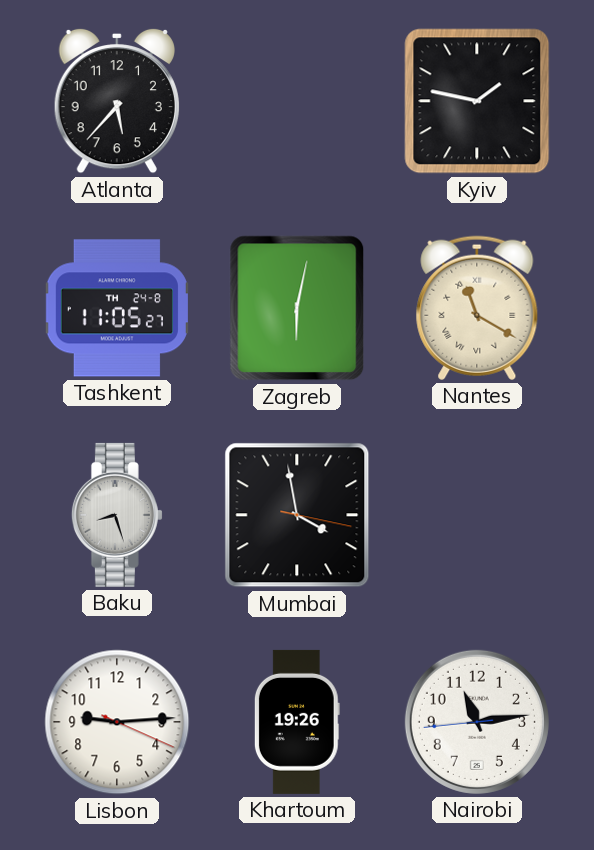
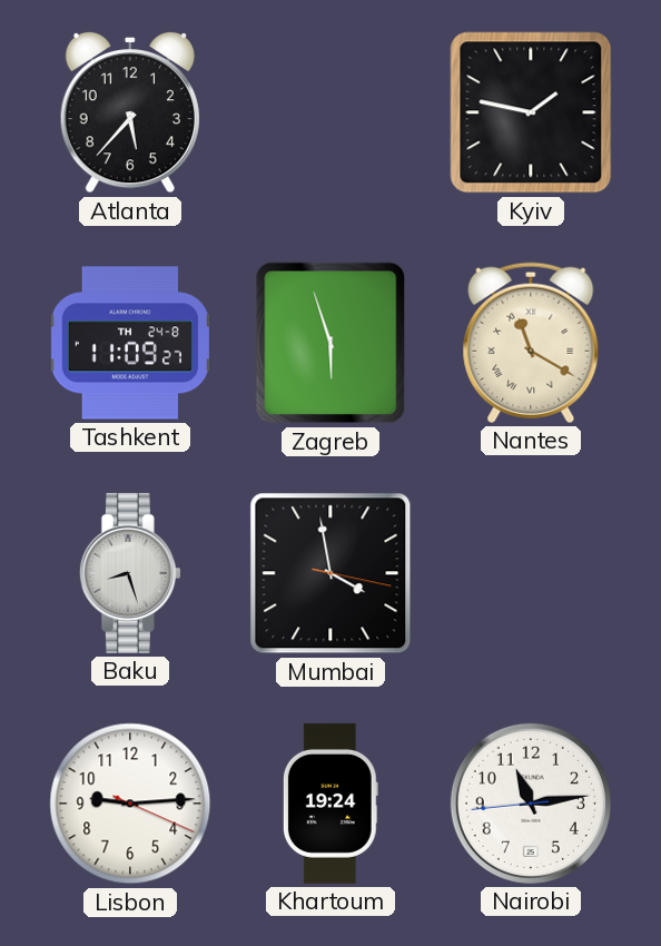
Tashkent: 11:05 -> 11:09
Zagreb: 6:02 -> 5:57
Khartoum: 19:26 -> 19:24
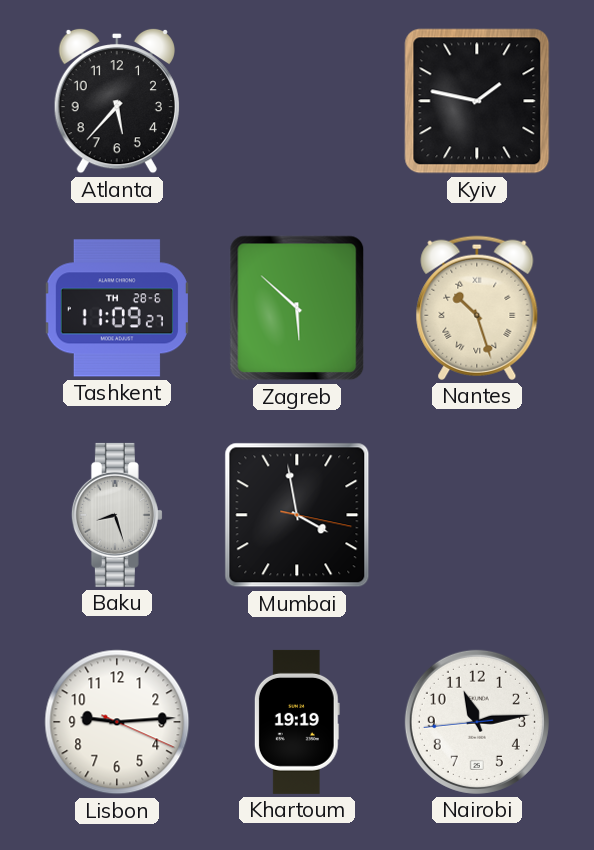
Tashkent date: TH 24-8 -> TH 28-6
Zagreb: 5:57 -> 5:52
Nantes: 11:20 -> 10:27
Khartoum: 19:24 -> 19:19
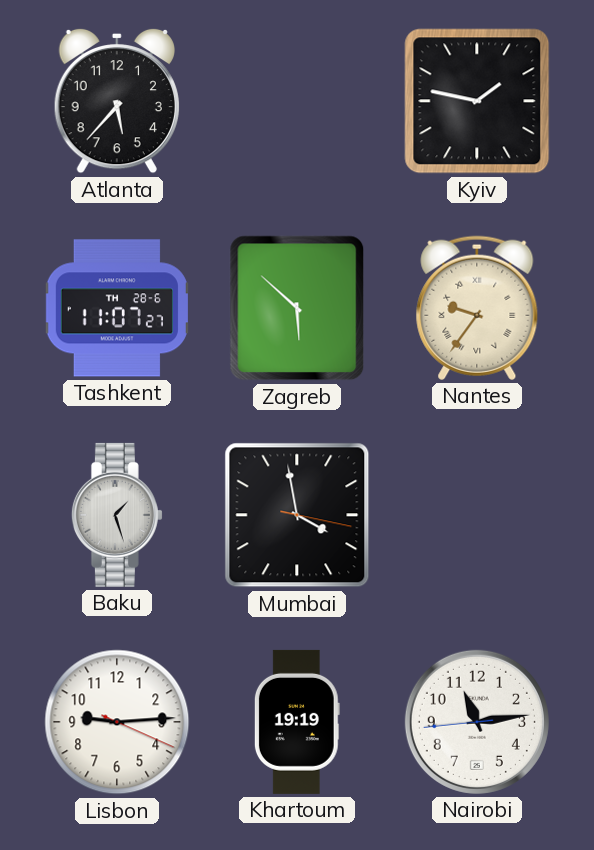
Tashkent: 11:09 -> 11:07
Nantes: 10:27 -> 9:36
Baku: 8:27 -> 1:27
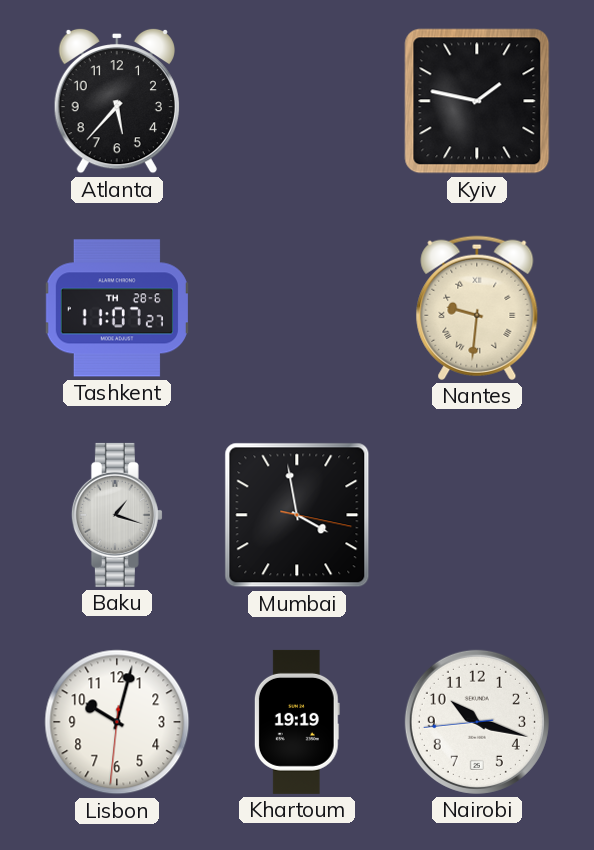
Zagreb: 5:52 -> none
Nantes: 9:36 -> 9:31
Baku: 1:27 -> 1:18
Lisbon: 9:14 -> 10:02
Nairobi: 11:13 -> 10:17
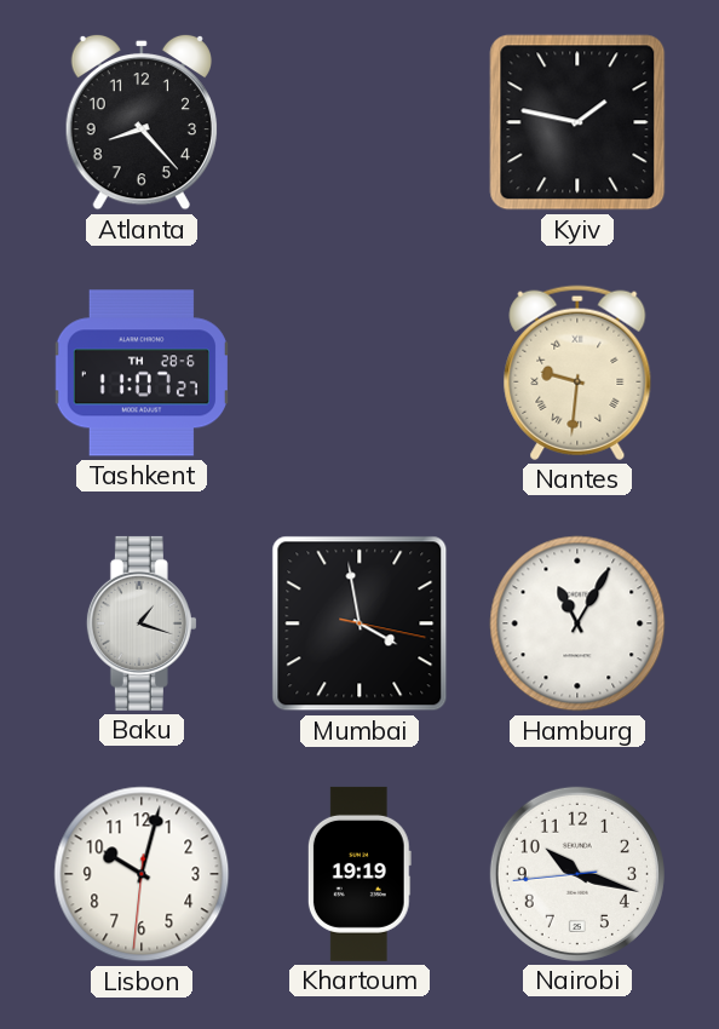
Atlanta: 5:37 -> 8:23
Hamburg: none -> 11:05
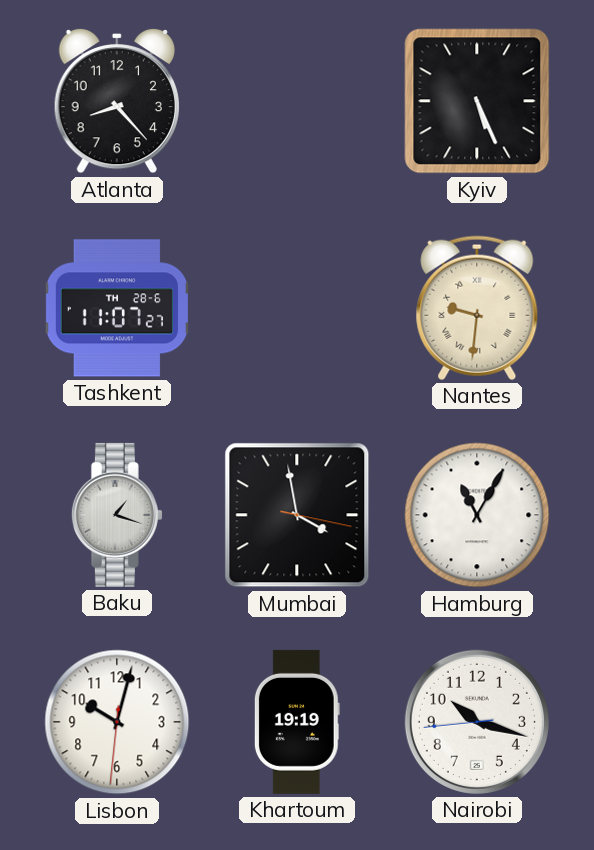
Kyiv: 1:47 -> 5:26
